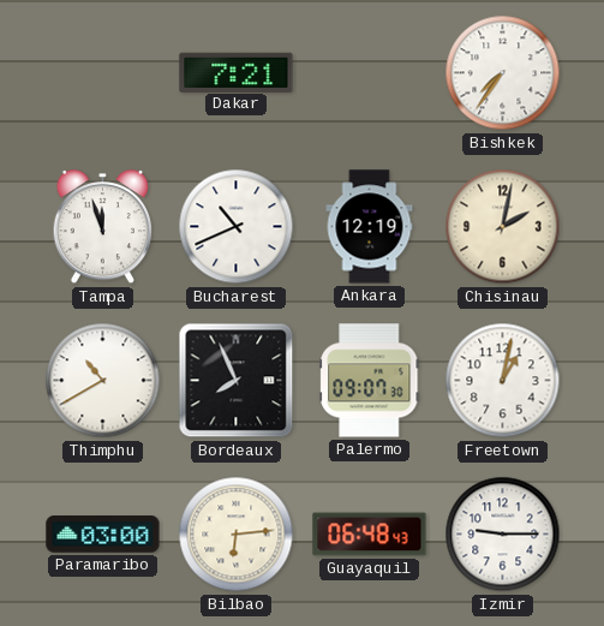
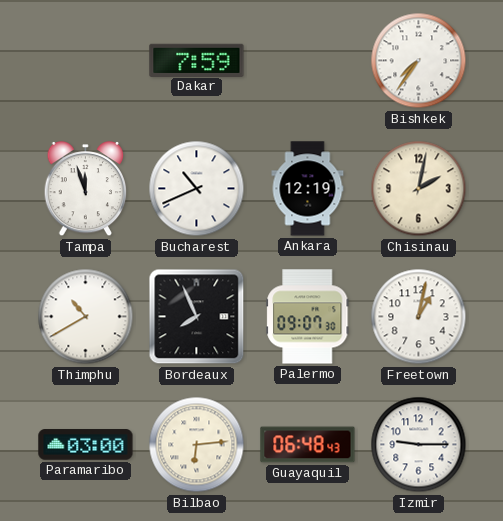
Dakar: 7:21 -> 7:59
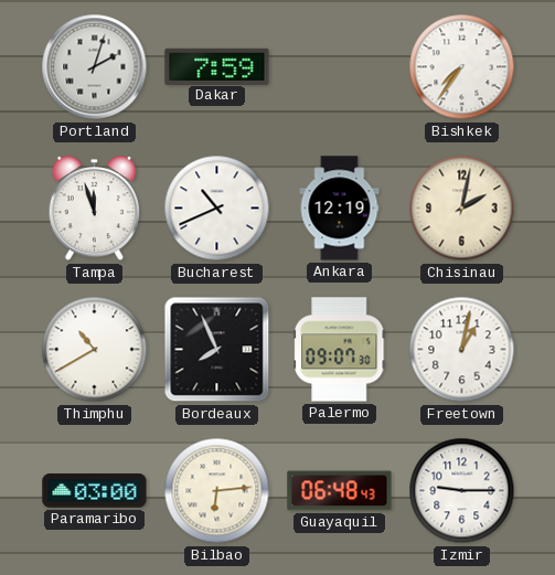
Portland: none -> 2:03
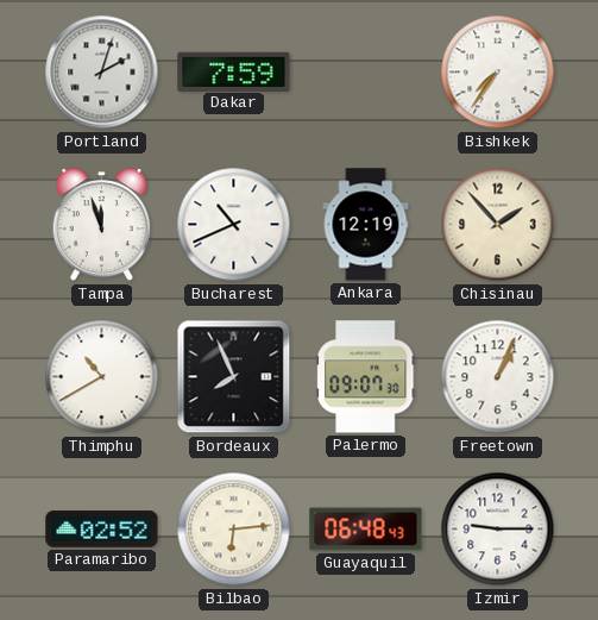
Chisinau: 2:02 -> 1:53
Freetown: 1:02 -> 1:04
Paramaribo: 03:00 -> 02:52
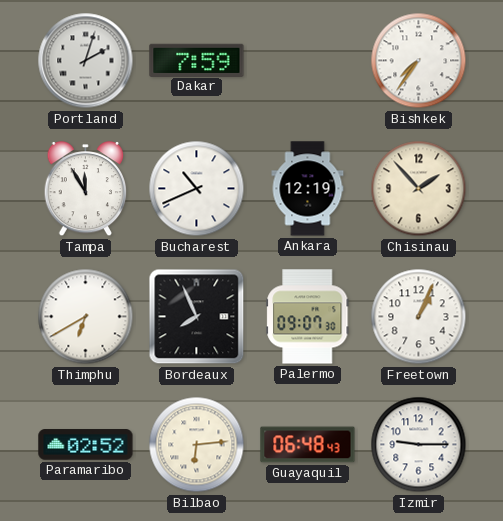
Tampa: 11:57 -> 11:55
Thimphu: 10:40 -> 6:40
